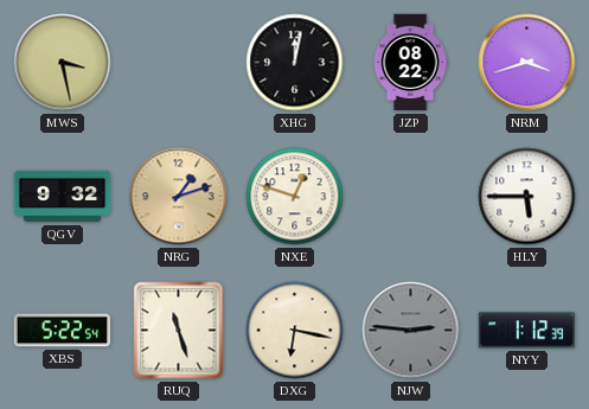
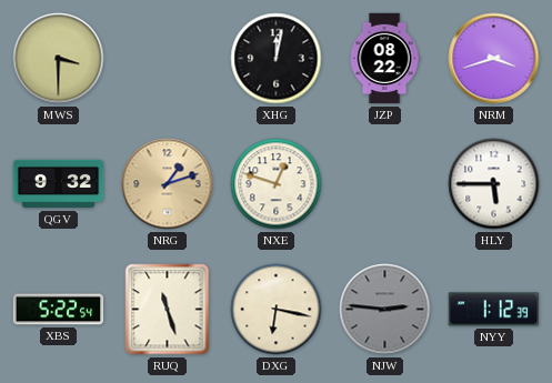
MWS: 3:28 -> 3:30
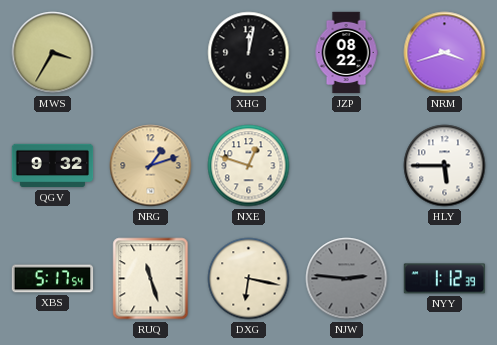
MWS: 3:30 -> 3:35
XBS: 5:22 -> 5:17
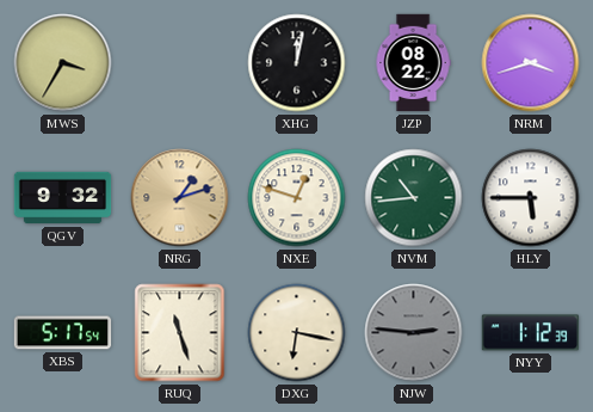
NVM: none -> 10:44
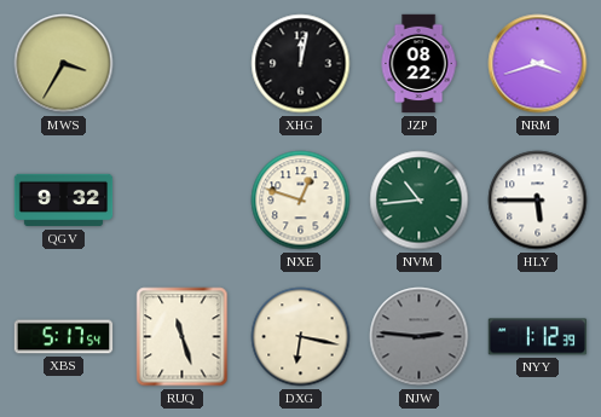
NRG: 1:12 -> none
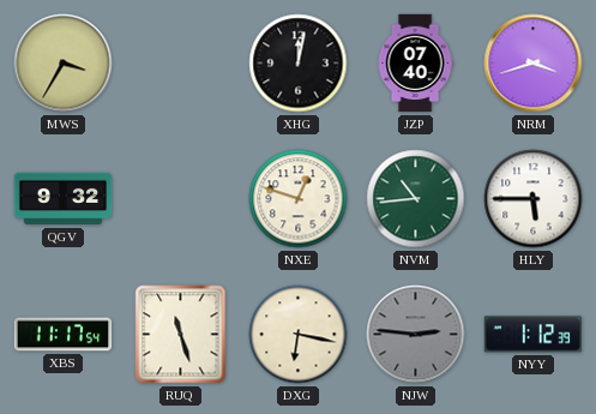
JZP: 08:22 -> 07:40
XBS: 5:17 -> 11:17
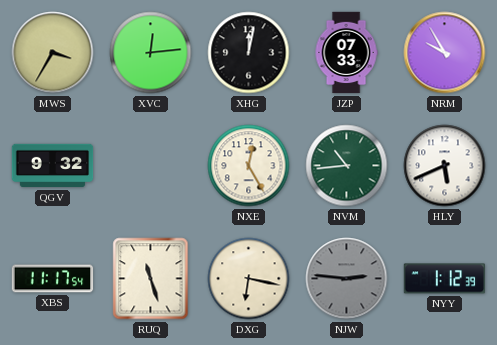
XVC: none -> 12:14
JZP: 07:40 -> 07:33
NRM: 3:42 -> 9:55
NXE: 12:48 -> 12:25
HLY: 5:45 -> 5:41
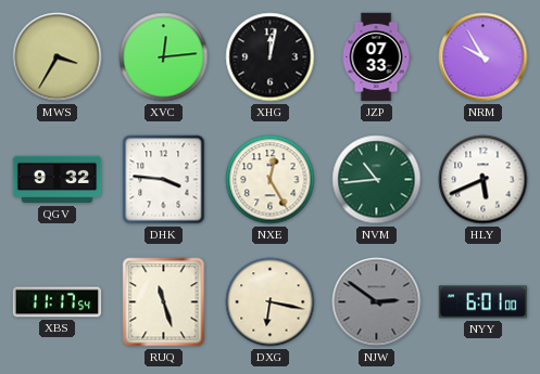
DHK: none -> 3:46
NJW: 2:46 -> 2:51
NYY: 1:12 -> 6:01
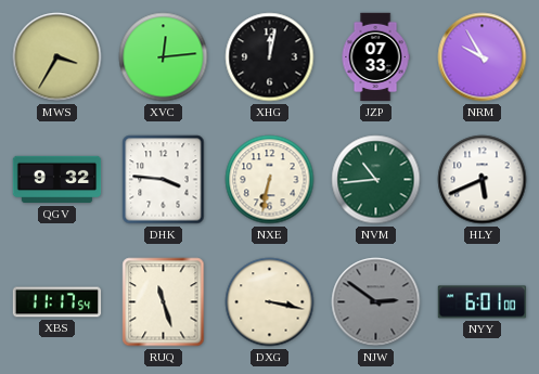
NXE: 12:25 -> 6:32
DXG: 6:17 -> 3:17
